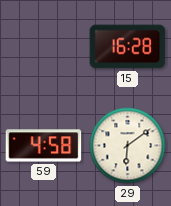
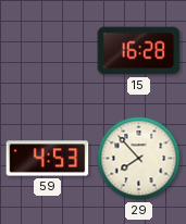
59: 4:58 -> 4:53
29: 6:09 -> 7:53
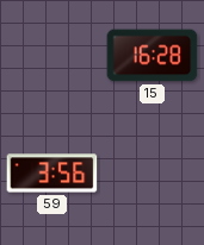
59: 4:53 -> 3:56
29: 7:53 -> none
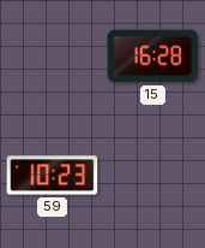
59: 3:56 -> 10:23
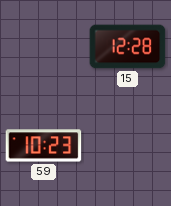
15: 16:28 -> 12:28
